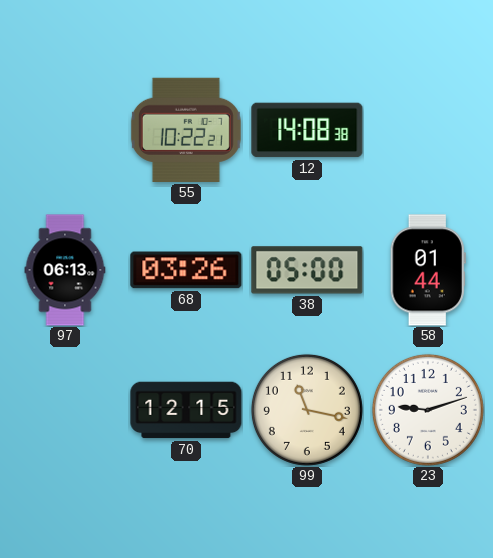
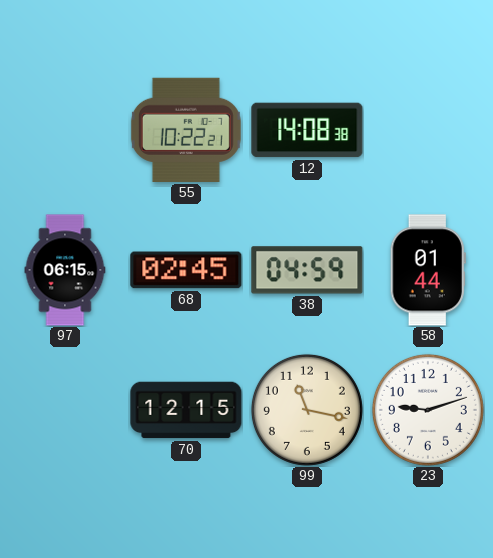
97: 06:13 -> 06:15
68: 03:26 -> 02:45
38: 05:00 -> 04:59
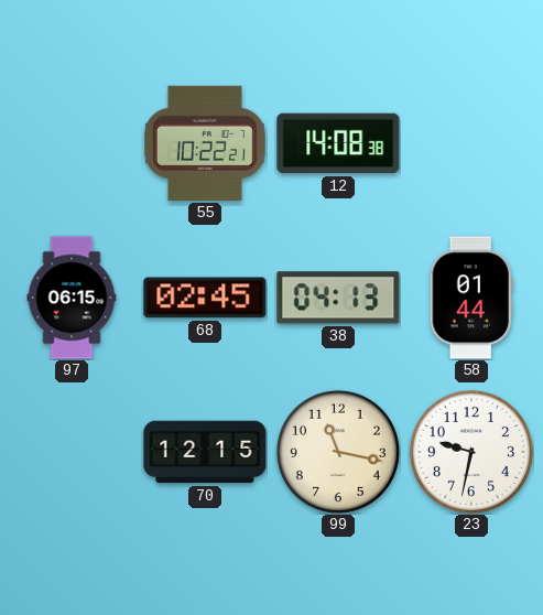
38: 04:59 -> 04:13
23: 9:12 -> 9:32
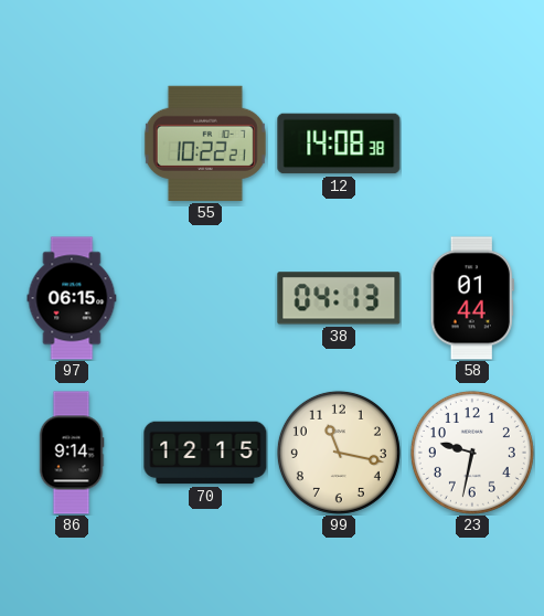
68: 02:45 -> none
86: none -> 9:14
